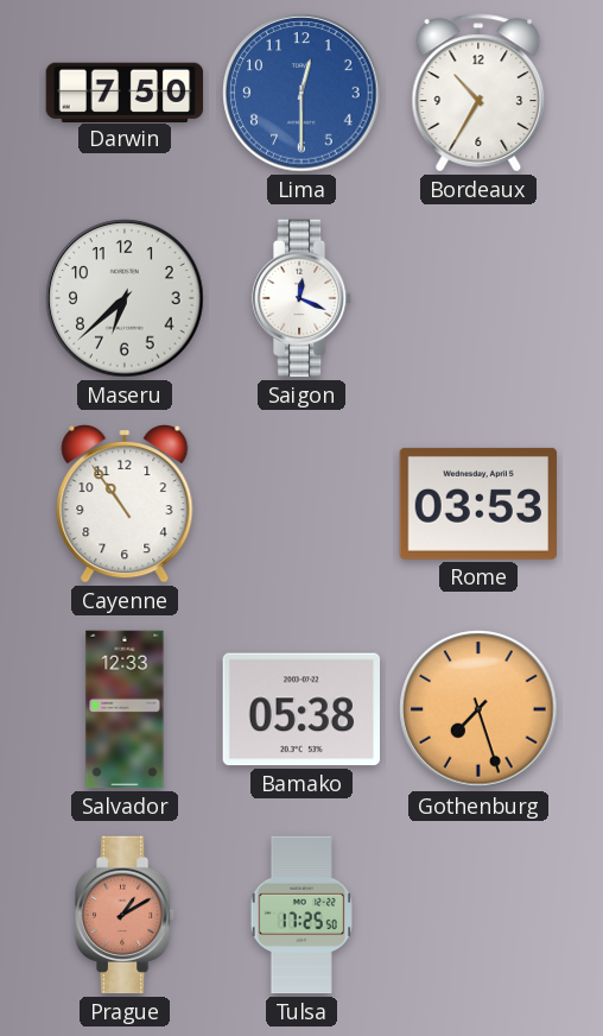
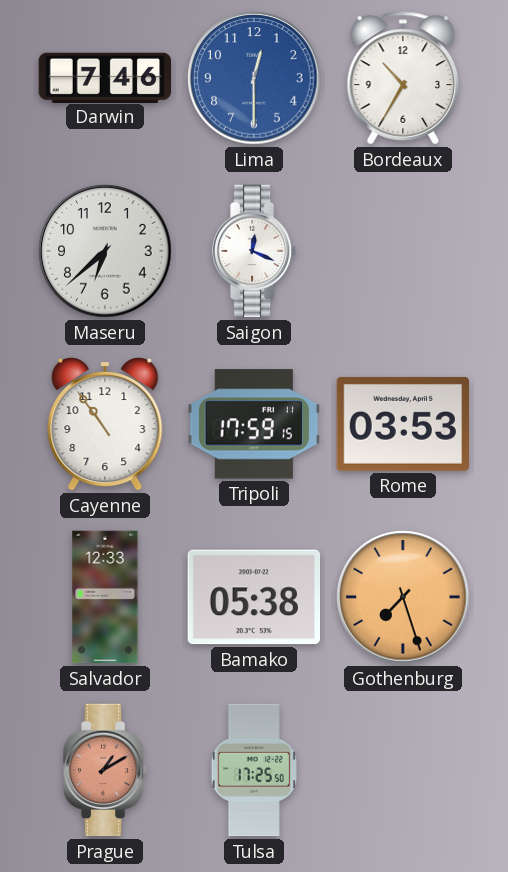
Darwin: 7:50 -> 7:46
Tripoli: none -> 17:59
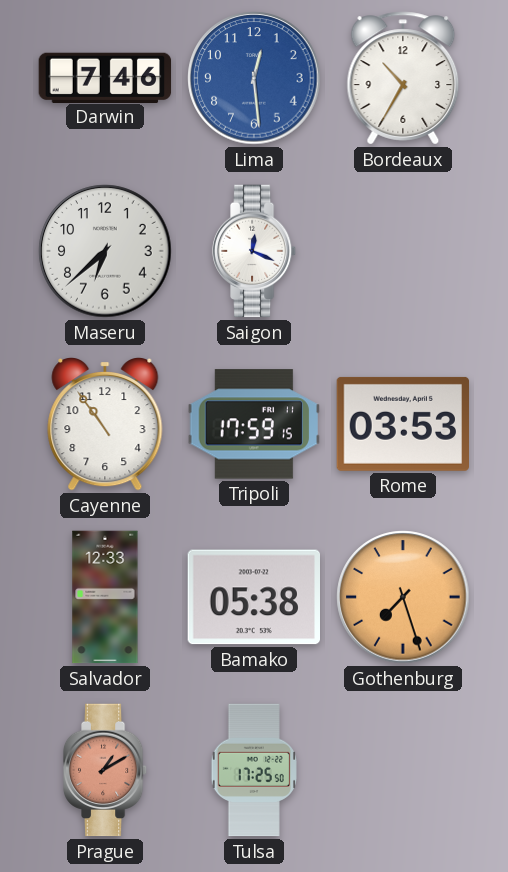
Lima: 12:30 -> 12:29
